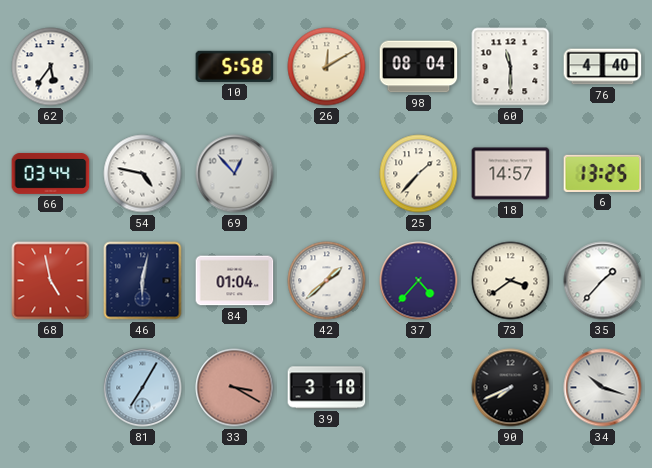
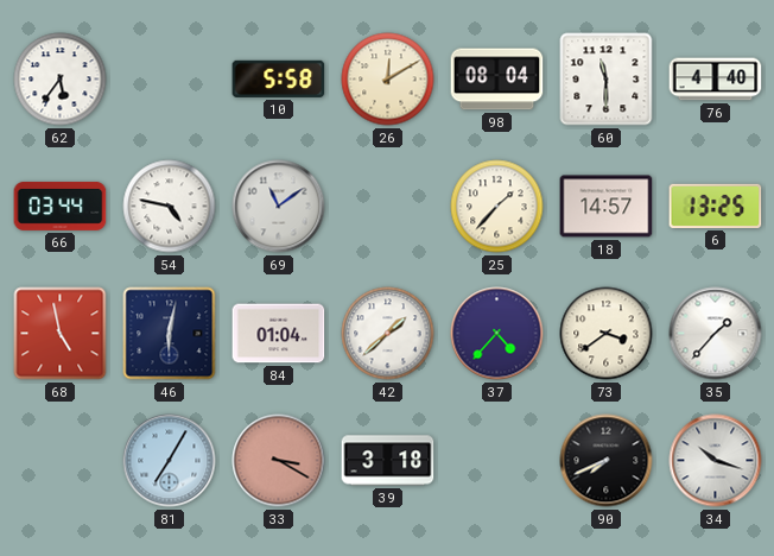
69: 12:53 -> 11:09
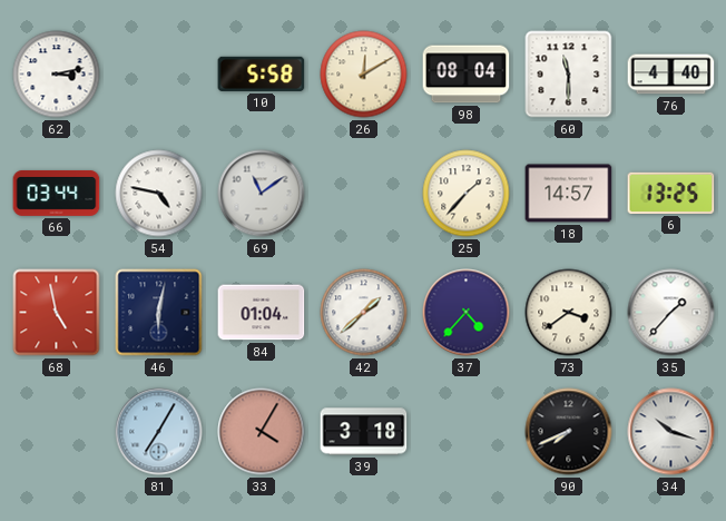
62: 5:36 -> 3:13
33: 3:20 -> 4:05
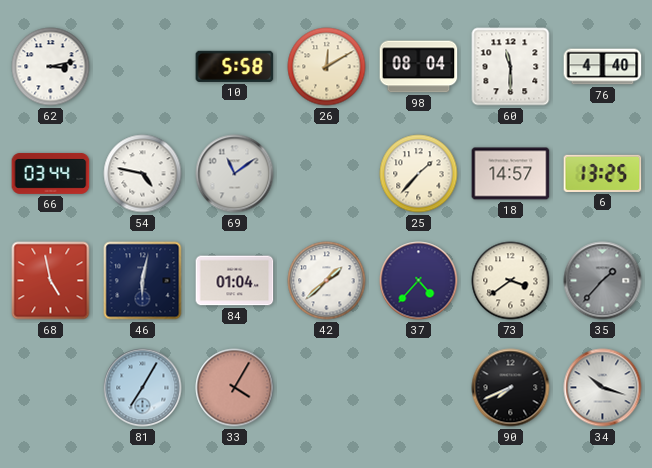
35 dial: white -> grey
39: 3:18 -> none
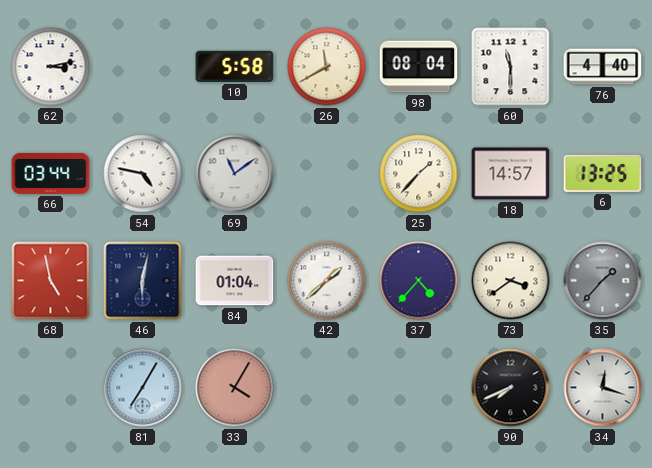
26: 12:10 -> 11:40
34: 10:18 -> 12:18
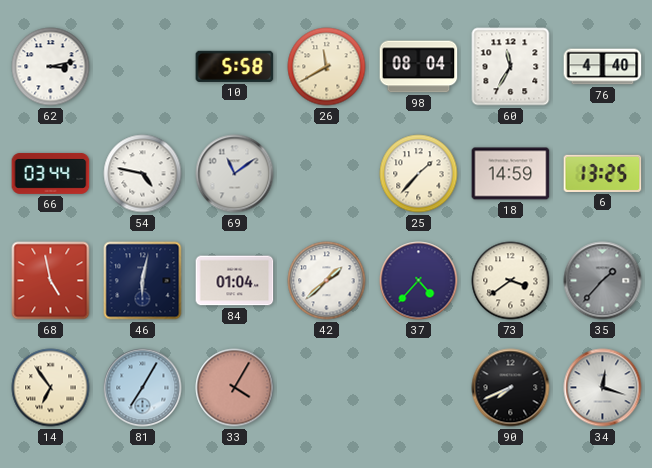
60: 11:30 -> 11:35
18: 14:57 -> 14:59
14: none -> 6:54
